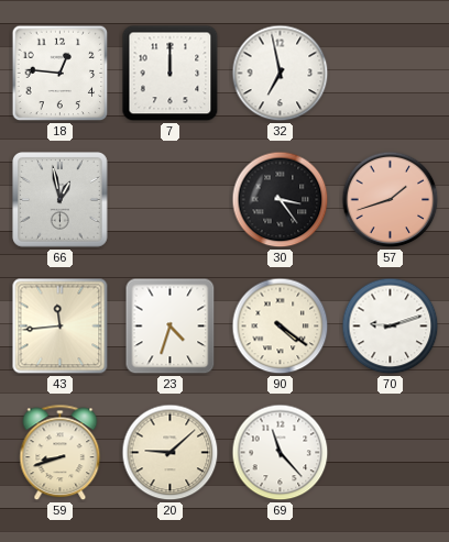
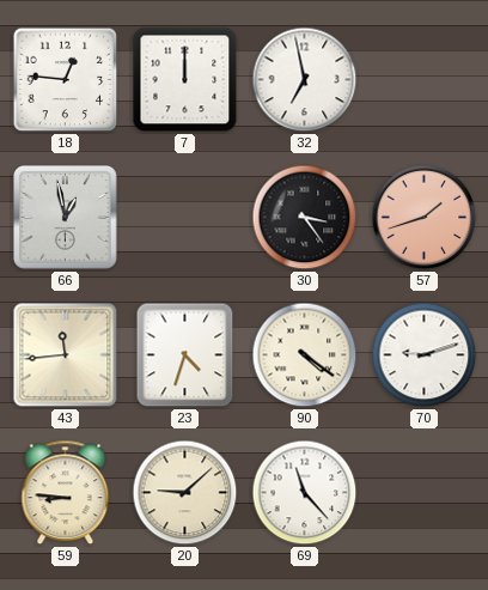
59: 8:42 -> 8:46
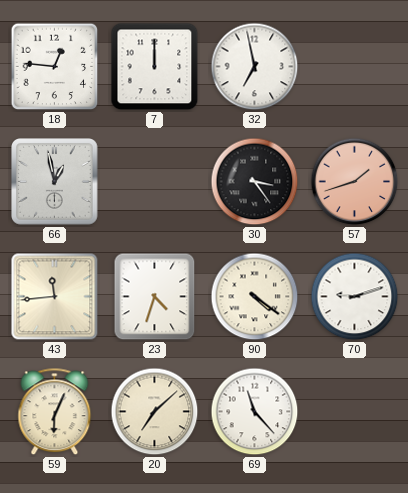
59: 8:46 -> 6:04
20: 9:08 -> 7:08
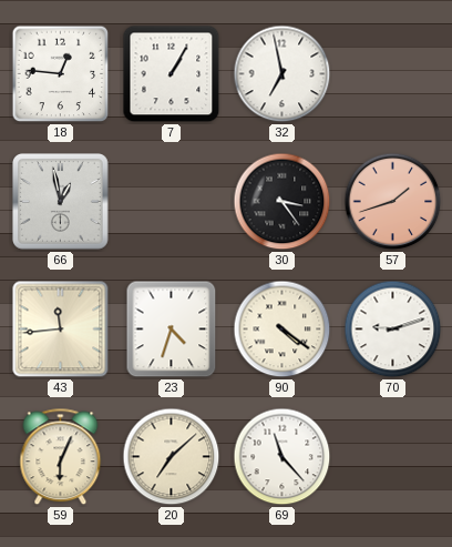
7: 12:00 -> 1:05
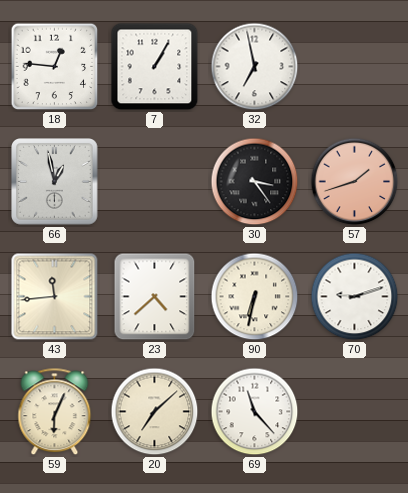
23: 4:33 -> 4:38
90: 4:21 -> 6:32
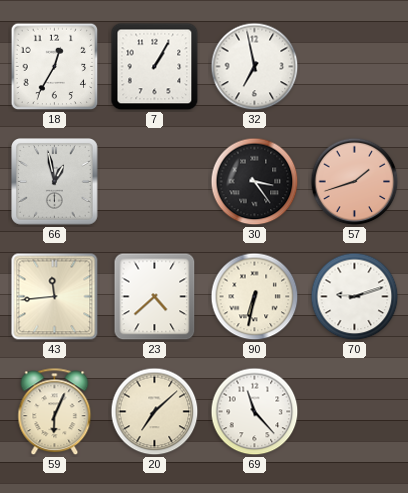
18: 12:46 -> 12:35
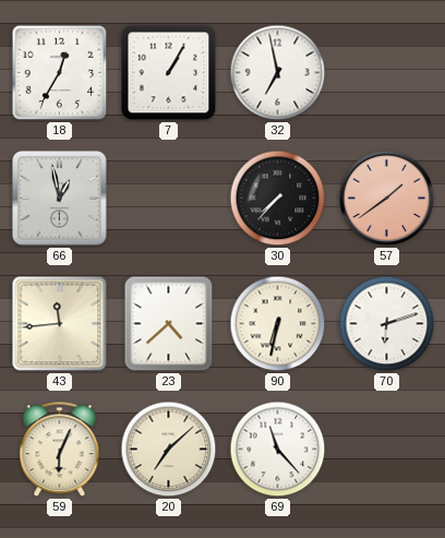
30: 3:24 -> 7:37
57: 1:42 -> 1:39
70: 9:12 -> 6:12
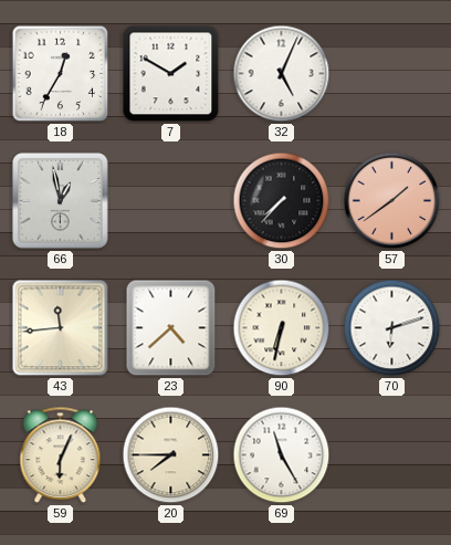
7: 1:05 -> 1:50
32: 6:58 -> 5:04
20: 7:08 -> 7:45
69: 11:23 -> 11:25
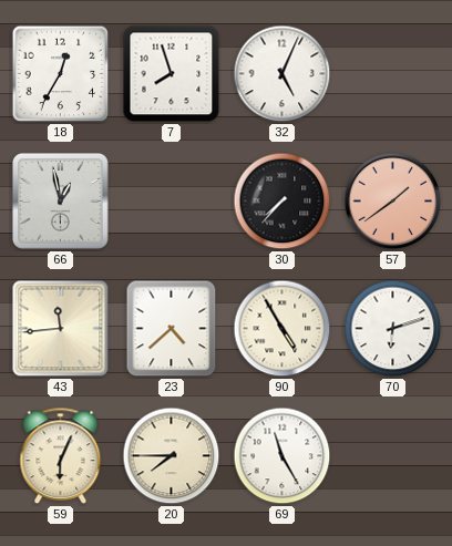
7: 1:50 -> 7:57
90: 6:32 -> 4:55
